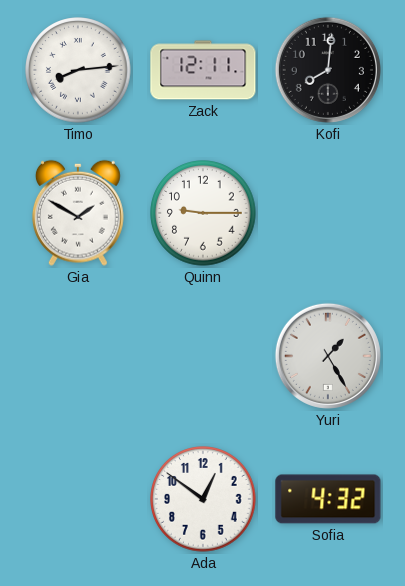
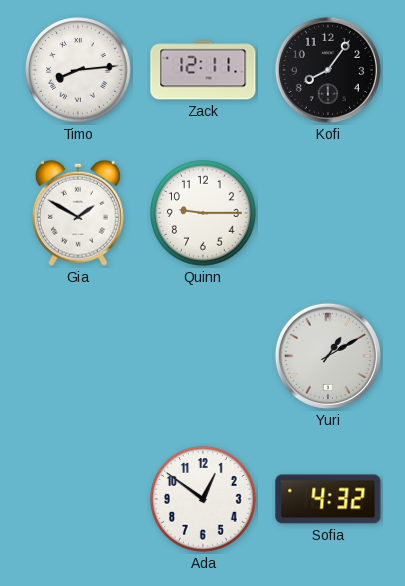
Kofi: 8:01 -> 8:06
Yuri: 1:25 -> 1:10
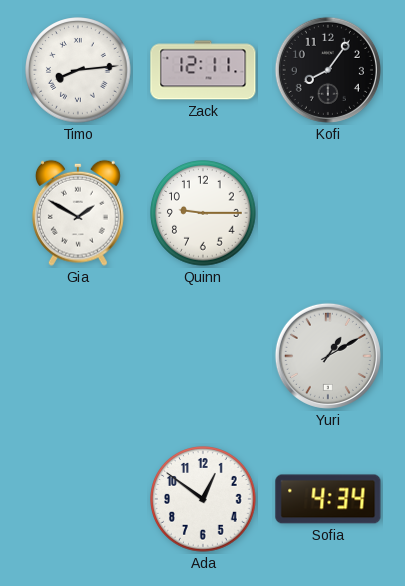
Sofia: 4:32 -> 4:34
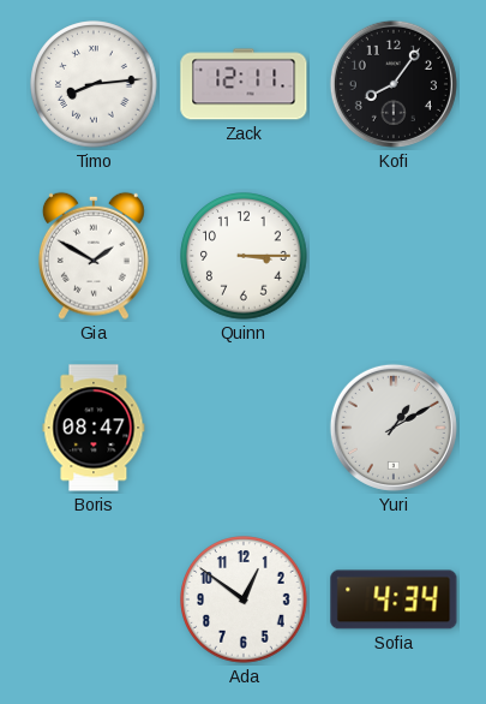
Quinn: 9:15 -> 3:15
Boris: none -> 08:47
